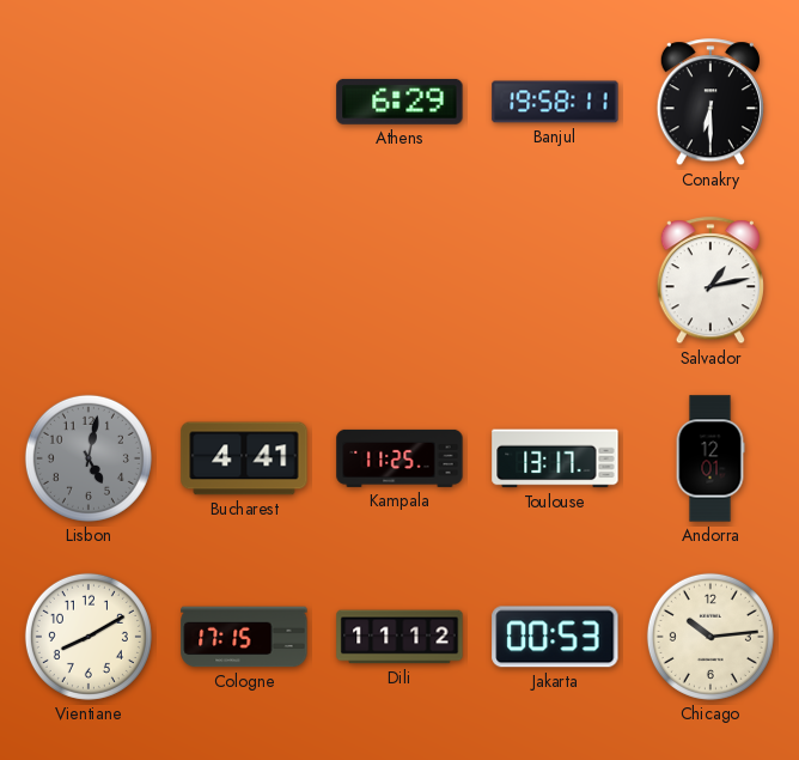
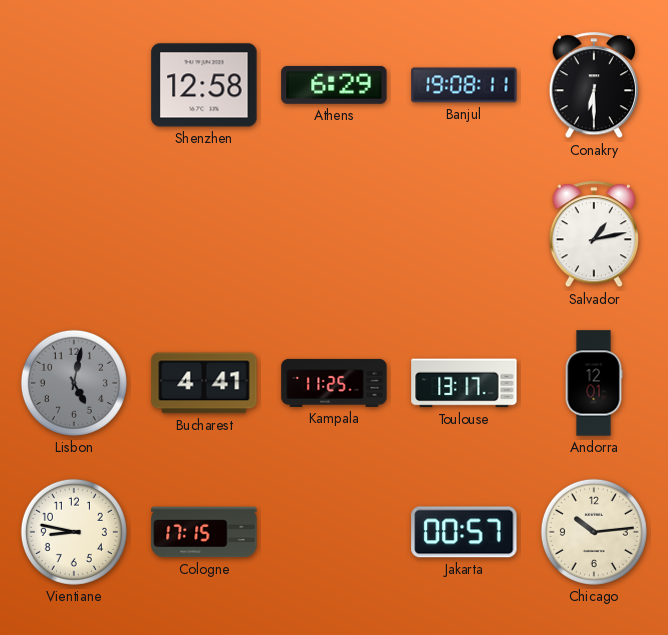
Shenzhen: none -> 12:58
Banjul: 19:58 -> 19:08
Vientiane: 8:10 -> 8:47
Dili: 11:12 -> none
Jakarta: 00:53 -> 00:57
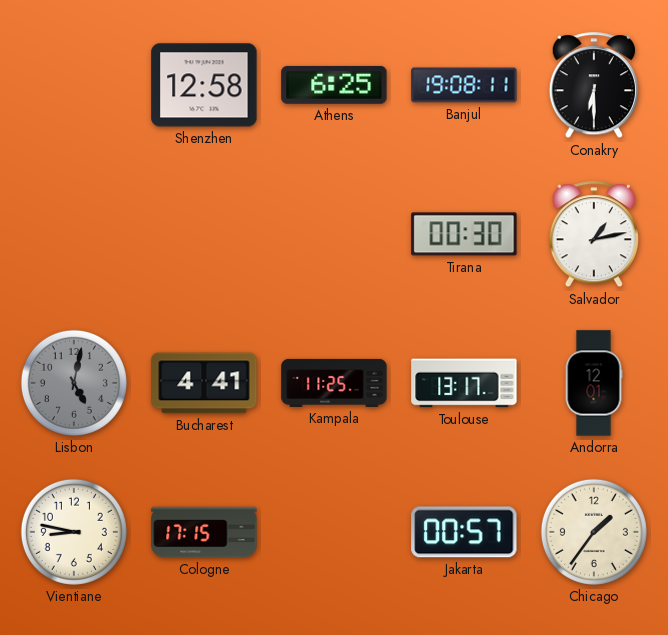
Athens: 6:29 -> 6:25
Tirana: none -> 00:30
Chicago: 10:14 -> 1:36
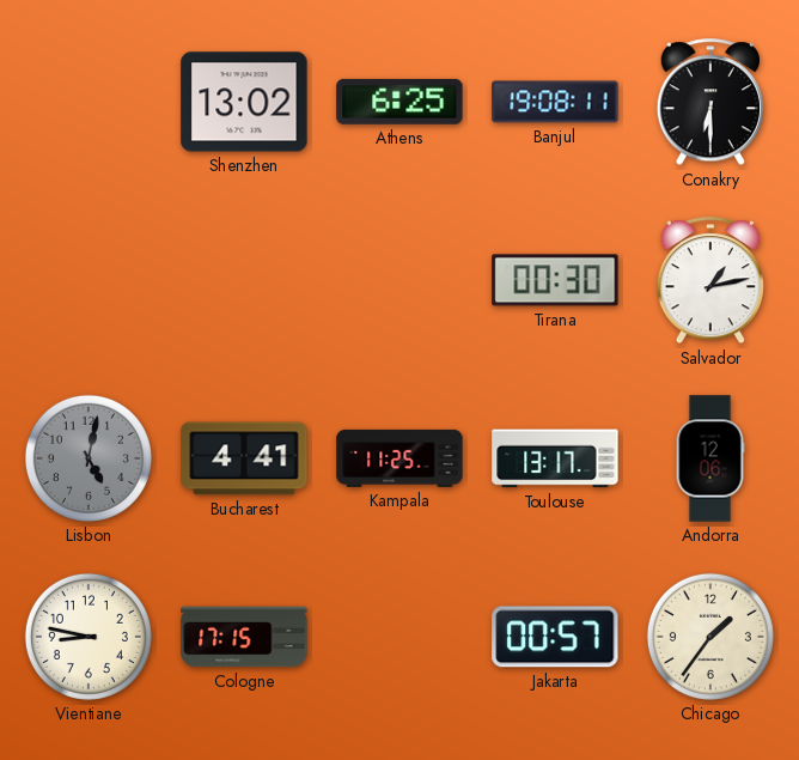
Shenzhen: 12:58 -> 13:02
Andorra: 12:01 -> 12:06
